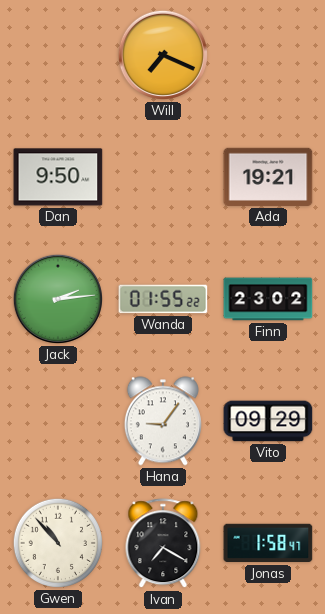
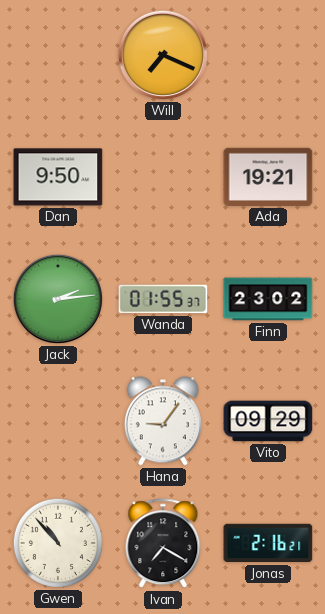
Wanda: 01:55:22 -> 01:55:37
Jonas: 1:58 -> 2:16
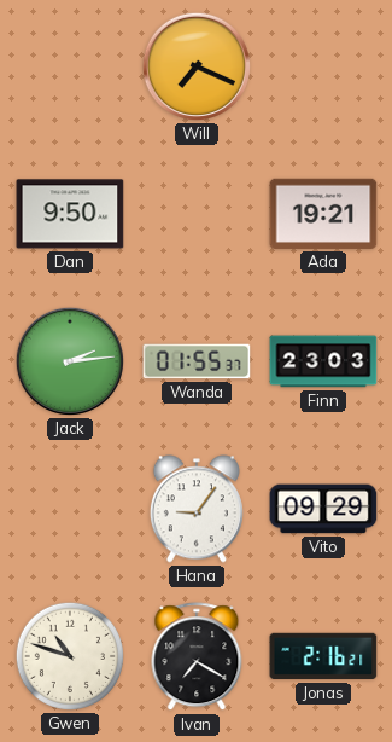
Finn: 23:02 -> 23:03
Gwen: 10:53 -> 10:48
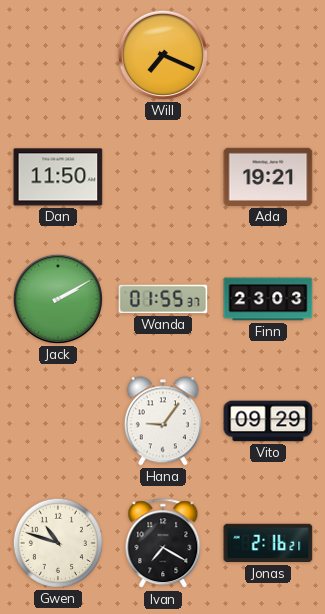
Dan: 9:50 -> 11:50
Jack: 2:14 -> 2:10
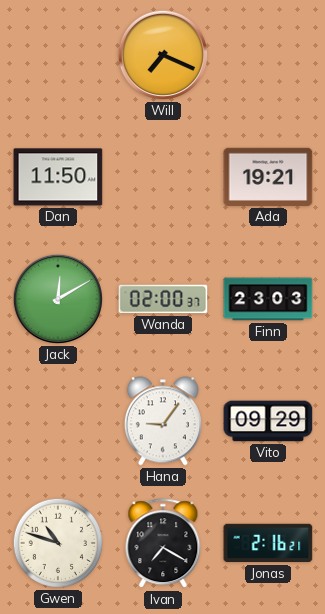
Jack: 2:10 -> 12:10
Wanda: 01:55 -> 02:00
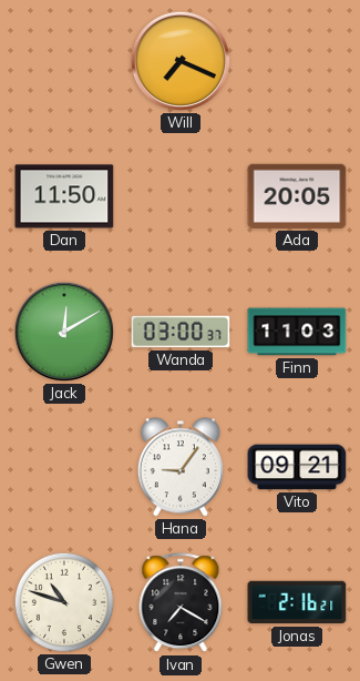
Ada: 19:21 -> 20:05
Wanda: 02:00 -> 03:00
Finn: 23:03 -> 11:03
Vito: 09:29 -> 09:21
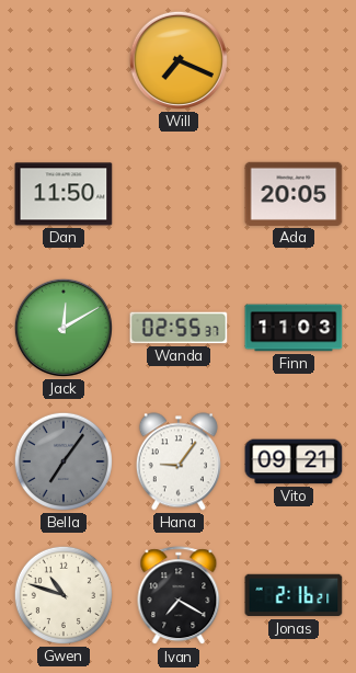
Wanda: 03:00 -> 02:55
Bella: none -> 7:06
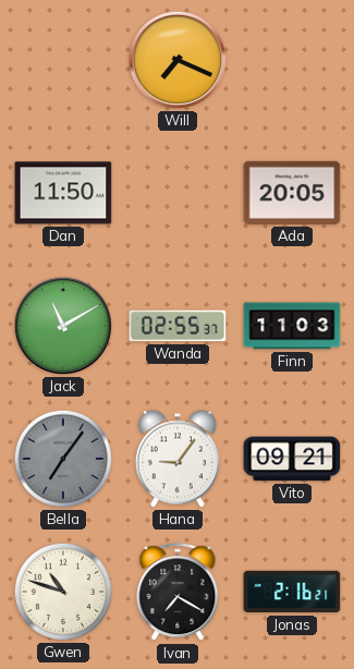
Jack: 12:10 -> 11:10
